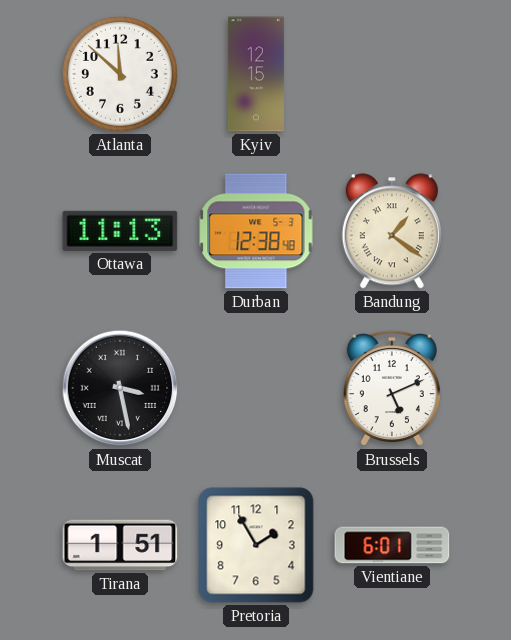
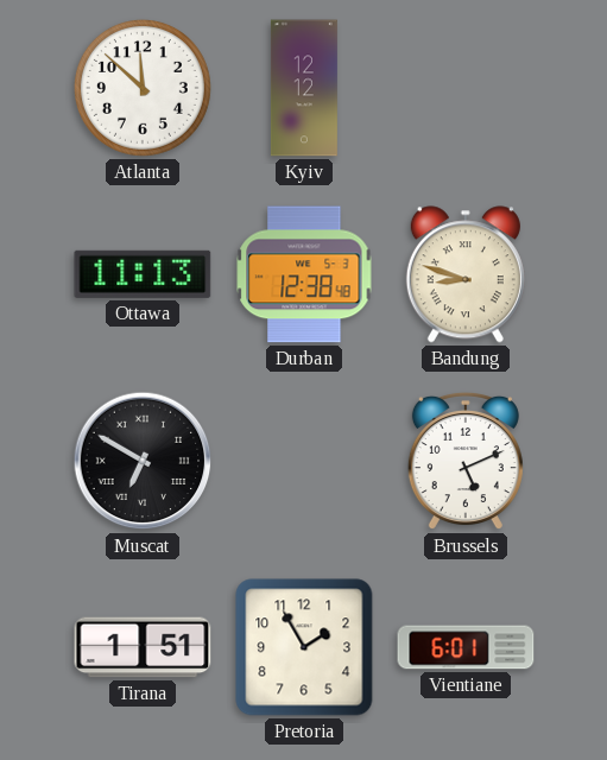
Kyiv: 12:15 -> 12:12
Bandung: 1:21 -> 8:48
Muscat: 3:28 -> 6:50
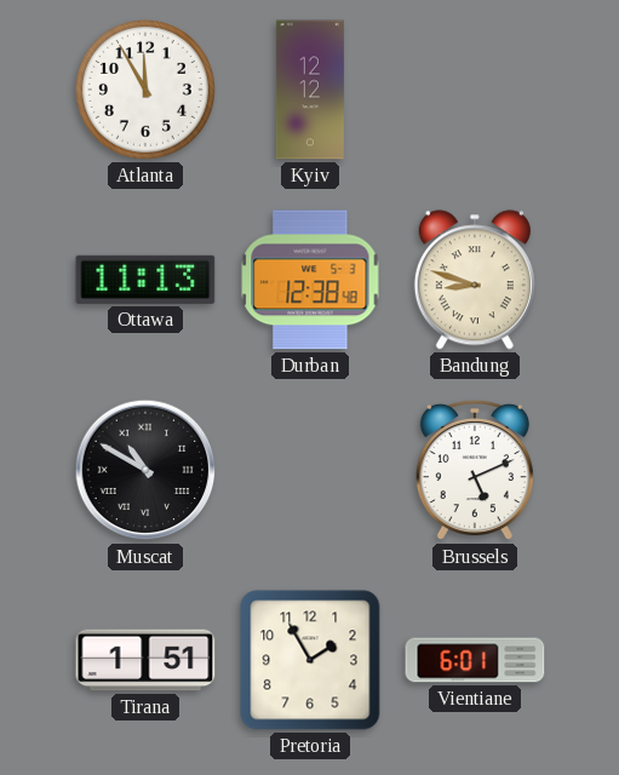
Atlanta: 11:52 -> 11:55
Muscat: 6:50 -> 10:50
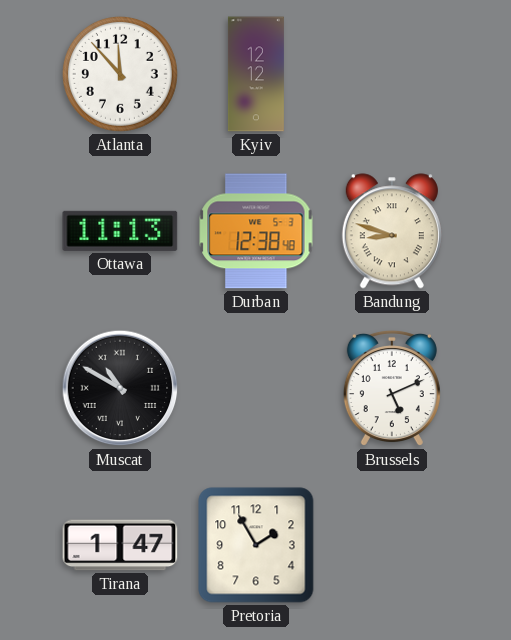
Atlanta: 11:55 -> 11:53
Tirana: 1:51 -> 1:47
Vientiane: 6:01 -> none
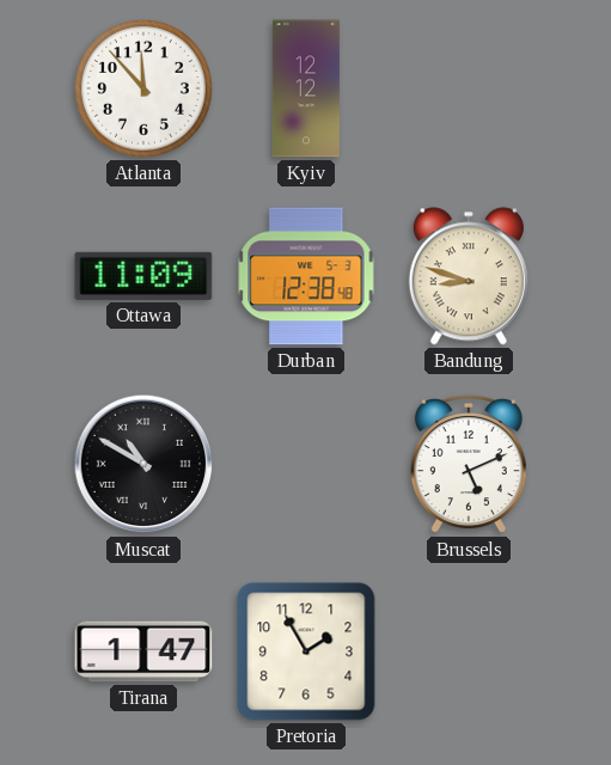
Ottawa: 11:13 -> 11:09
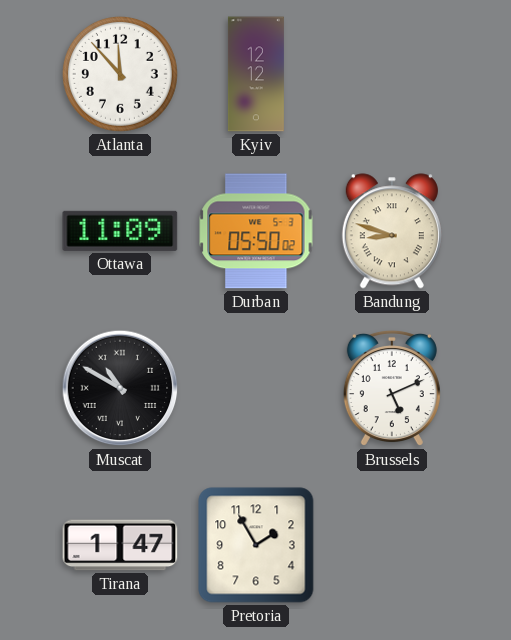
Durban: 12:38 -> 05:50
